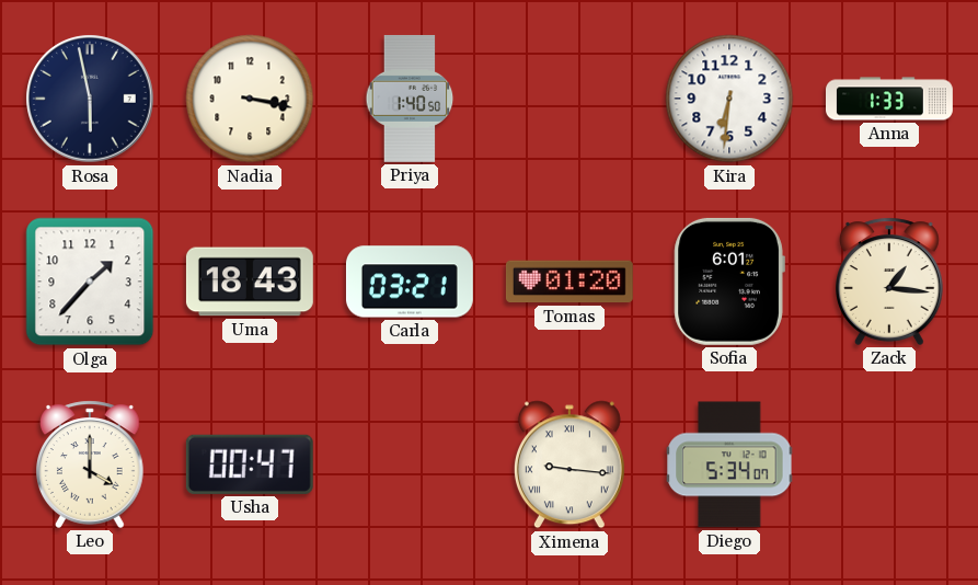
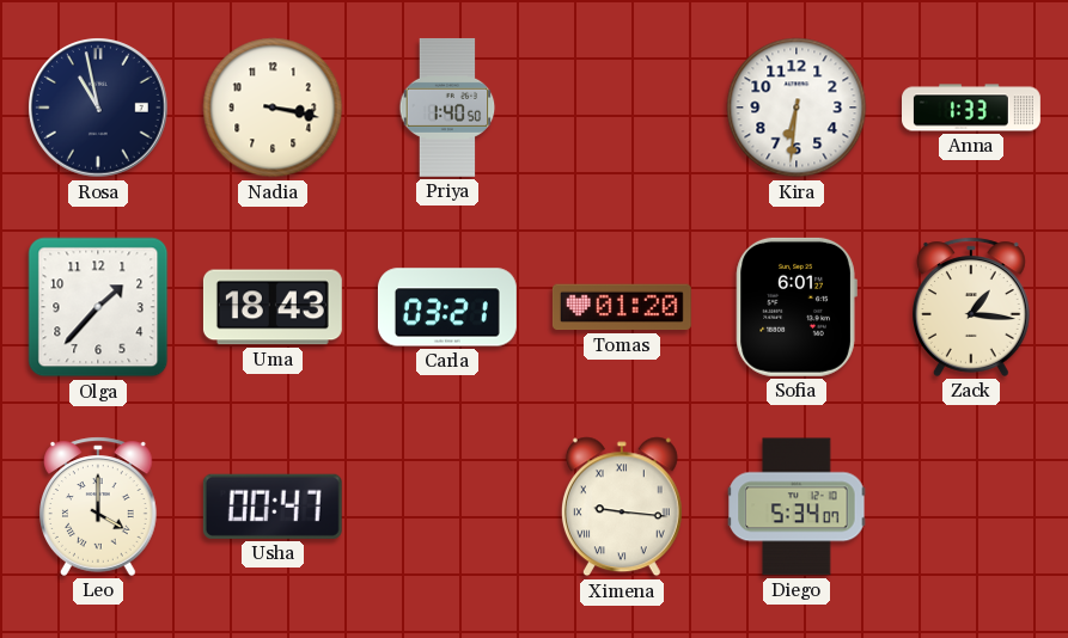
Rosa: 5:58 -> 10:58
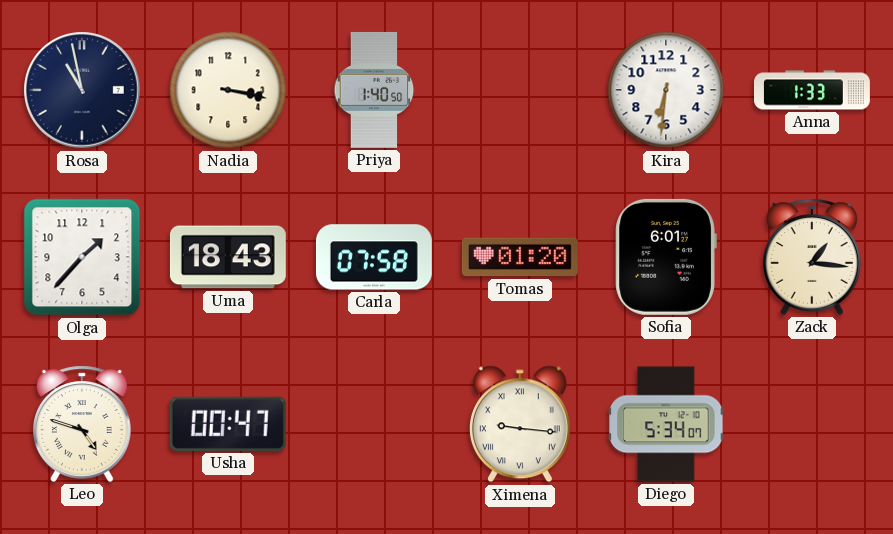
Carla: 03:21 -> 07:58
Leo: 4:00 -> 4:48
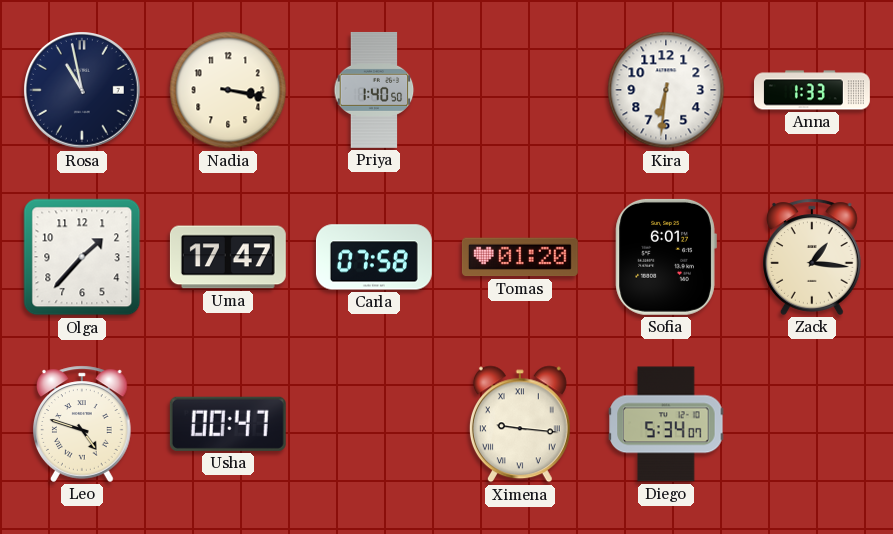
Uma: 18:43 -> 17:47
